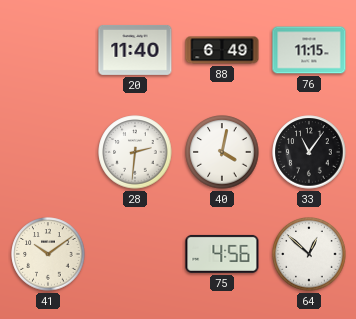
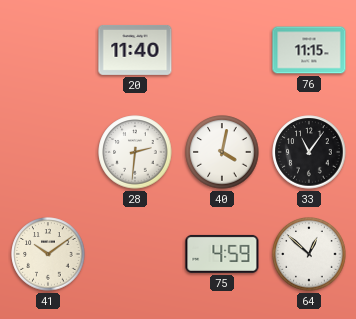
88: 6:49 -> none
75: 4:56 -> 4:59
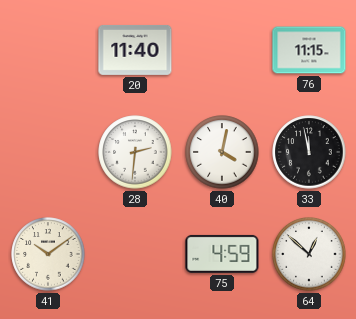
33: 11:06 -> 11:58
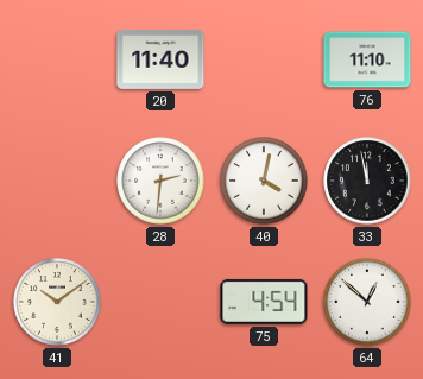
76: 11:15 -> 11:10
75: 4:59 -> 4:54
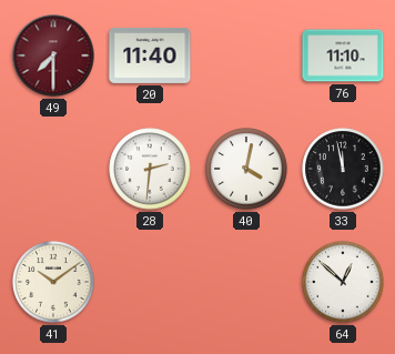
49: none -> 7:30
75: 4:54 -> none
